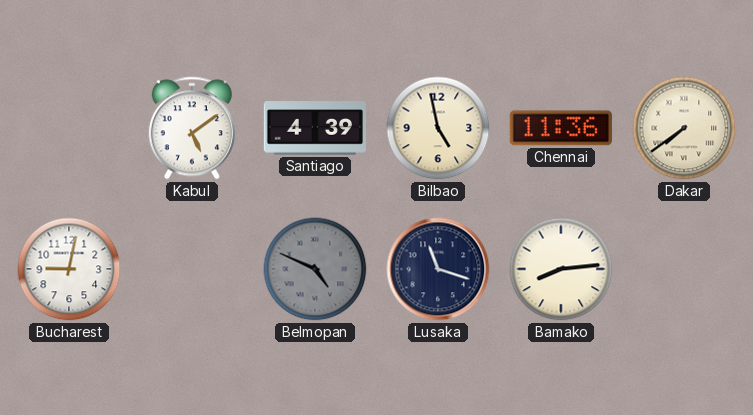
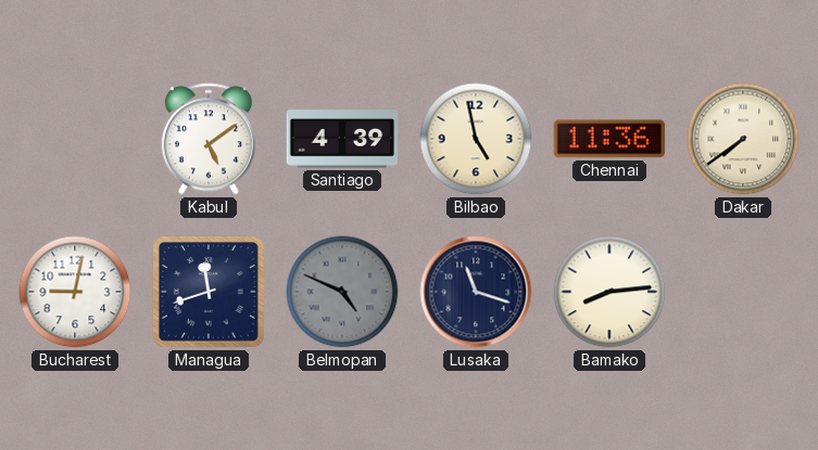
Managua: none -> 11:42
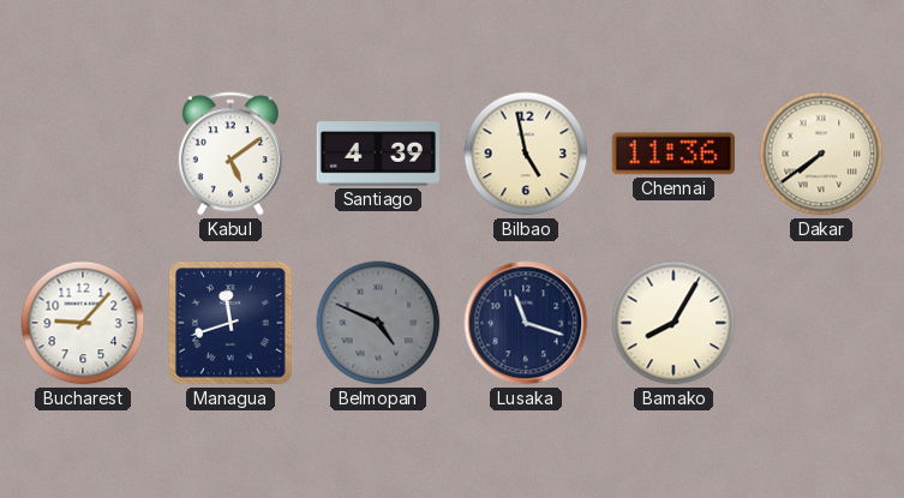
Bucharest: 9:02 -> 9:07
Bamako: 8:14 -> 8:05
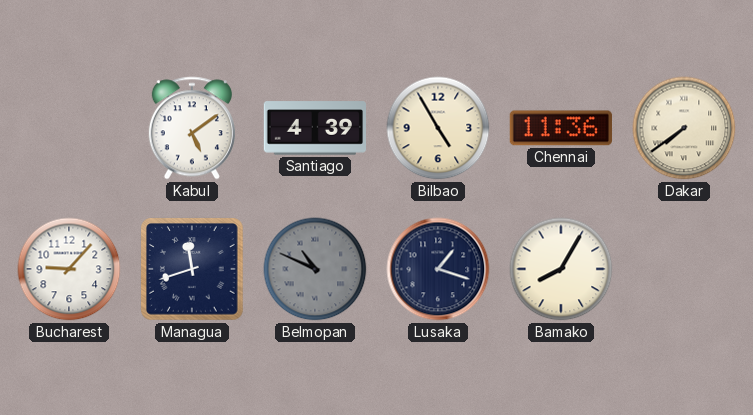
Bilbao: 4:58 -> 4:55
Belmopan: 4:49 -> 10:49
Lusaka: 11:18 -> 1:18
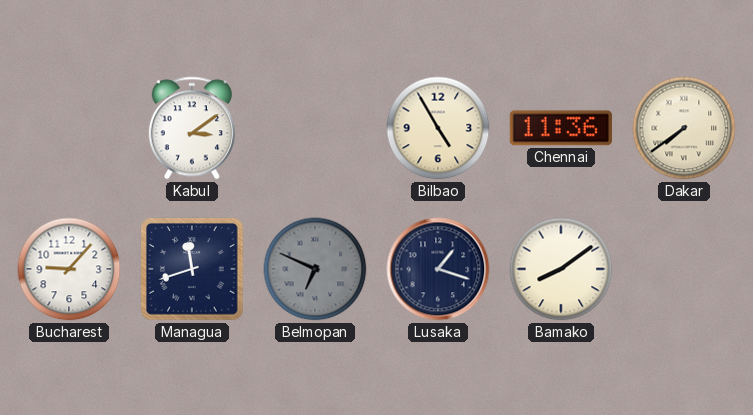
Kabul: 5:09 -> 3:09
Santiago: 4:39 -> none
Belmopan: 10:49 -> 6:49
Bamako: 8:05 -> 8:09
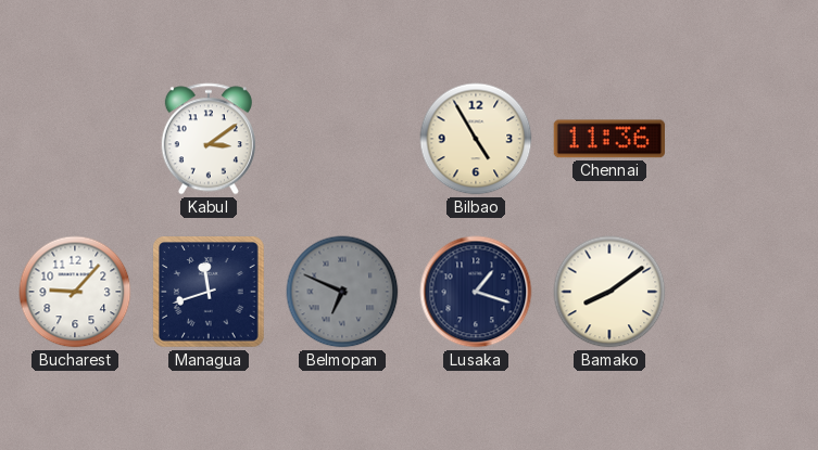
Dakar: 7:39 -> none
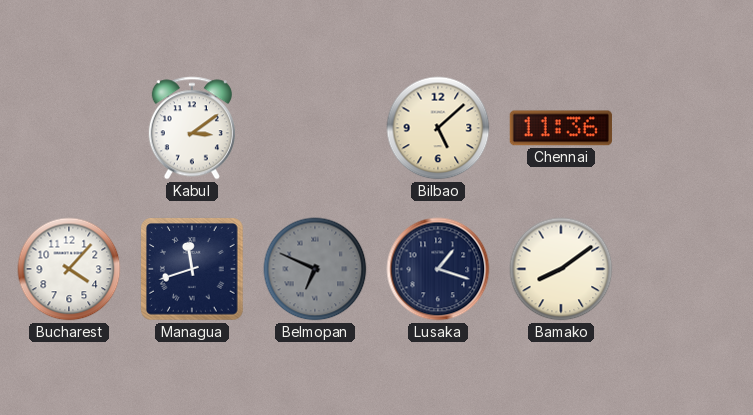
Bilbao: 4:55 -> 5:08
Bucharest: 9:07 -> 4:07
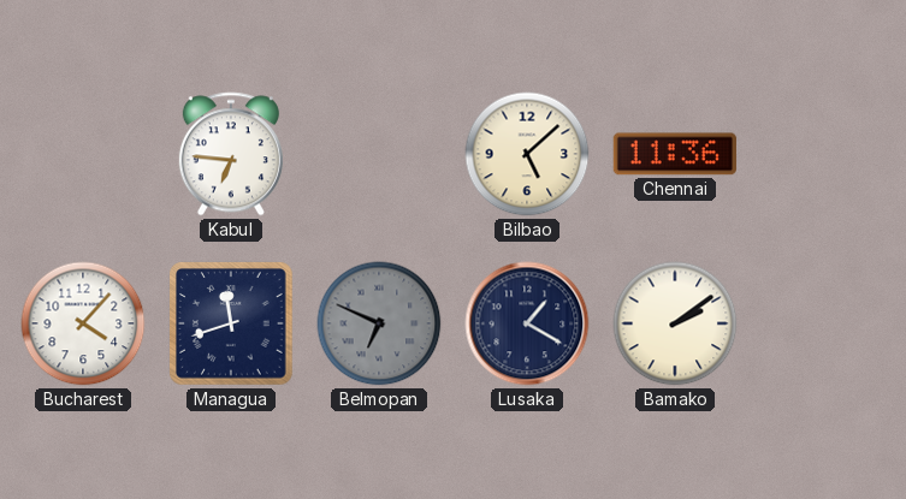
Kabul: 3:09 -> 6:46
Lusaka: 1:18 -> 1:20
Bamako: 8:09 -> 2:09
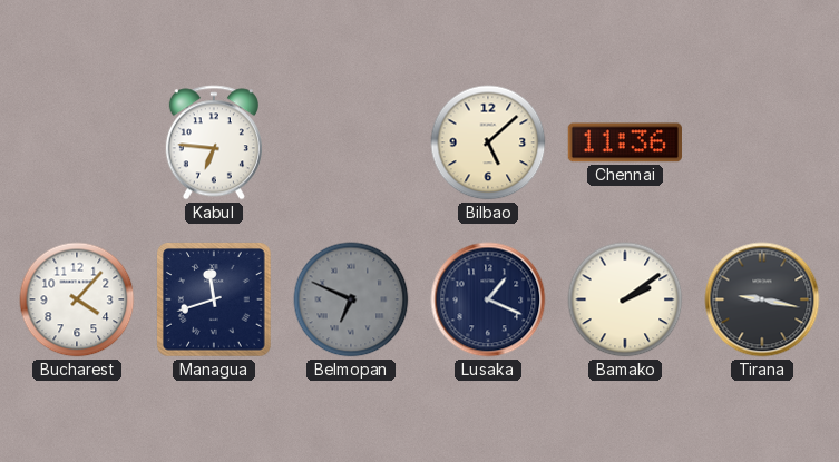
Lusaka: 1:20 -> 1:19
Tirana: none -> 9:17
